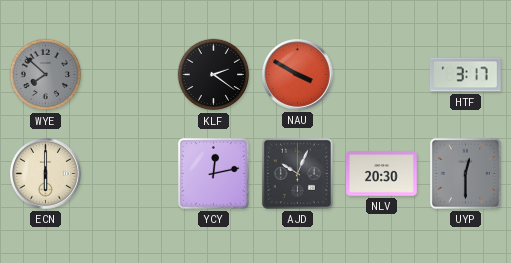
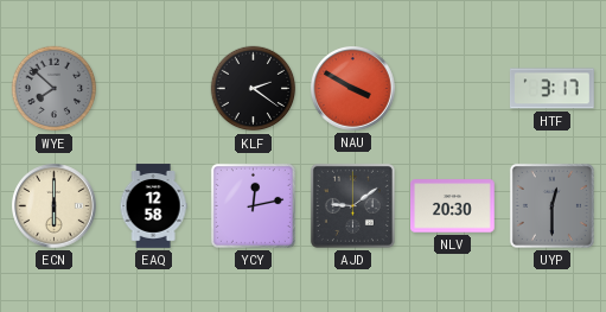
EAQ: none -> 12:58
AJD: 10:04 -> 9:09
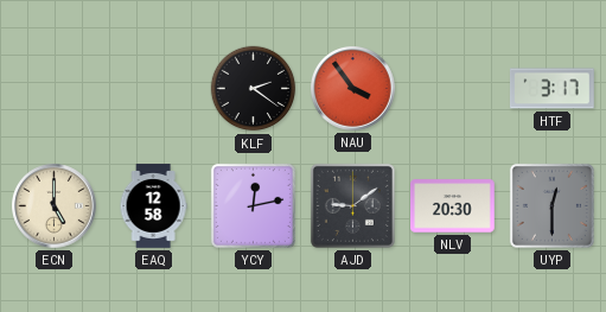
WYE: 7:52 -> none
NAU: 3:50 -> 3:54
ECN: 6:00 -> 5:00
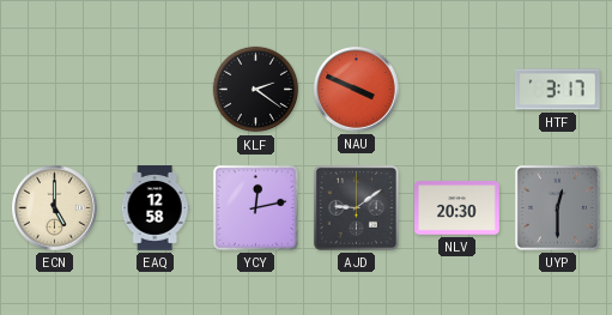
NAU: 3:54 -> 3:49
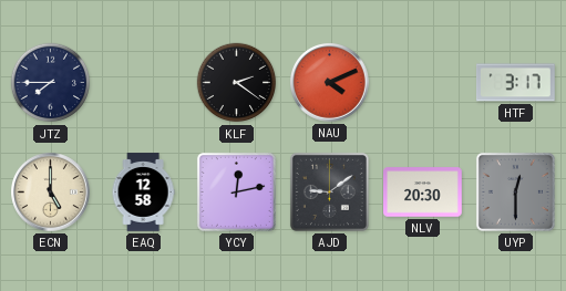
JTZ: none -> 7:45
NAU: 3:49 -> 4:11
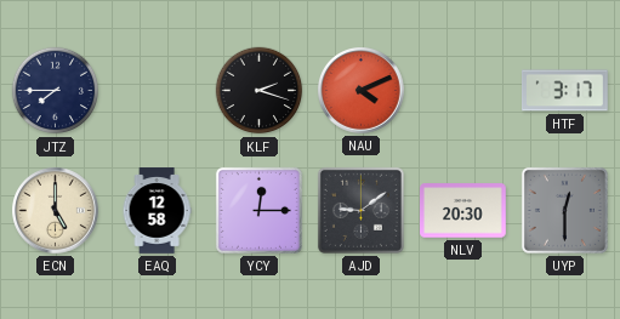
KLF: 2:21 -> 2:18
YCY: 12:13 -> 12:15
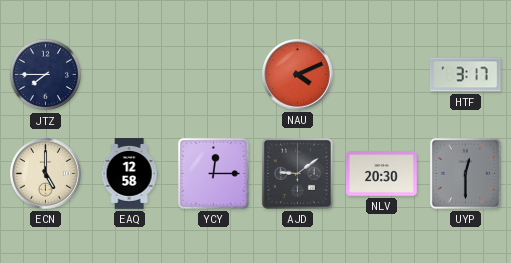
KLF: 2:18 -> none
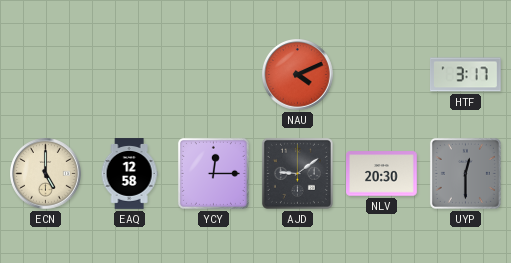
JTZ: 7:45 -> none
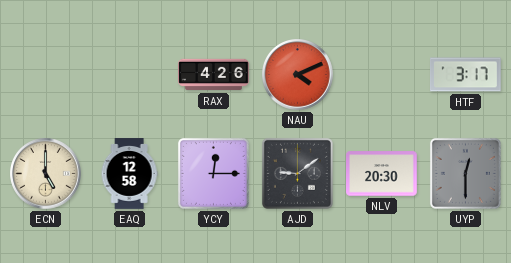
RAX: none -> 4:26
